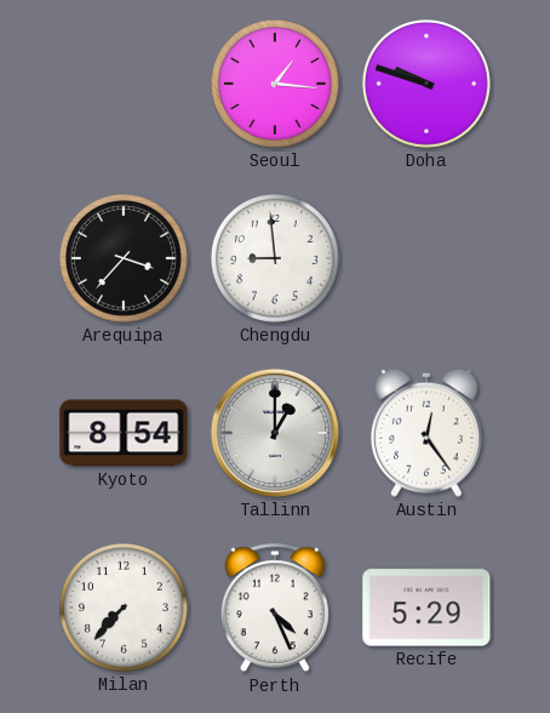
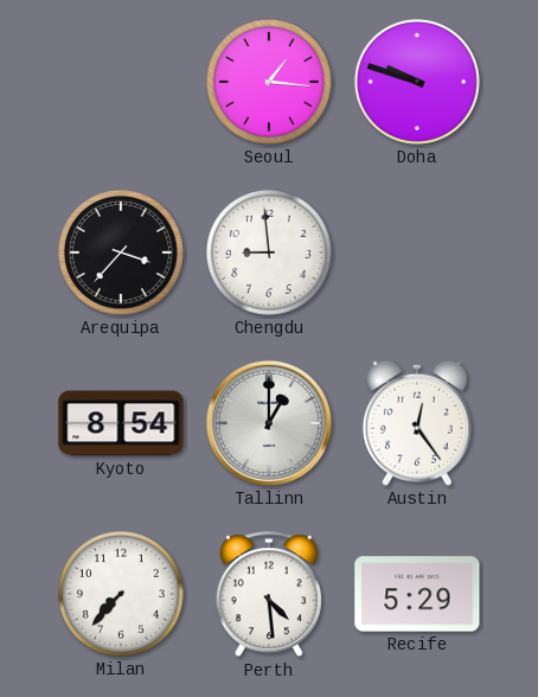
Perth: 4:26 -> 4:29
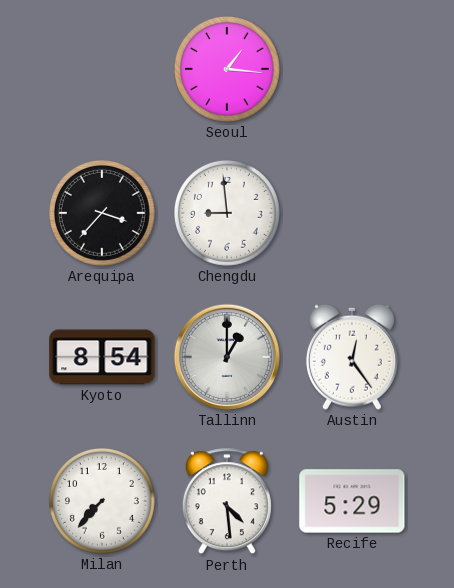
Doha: 9:48 -> none
